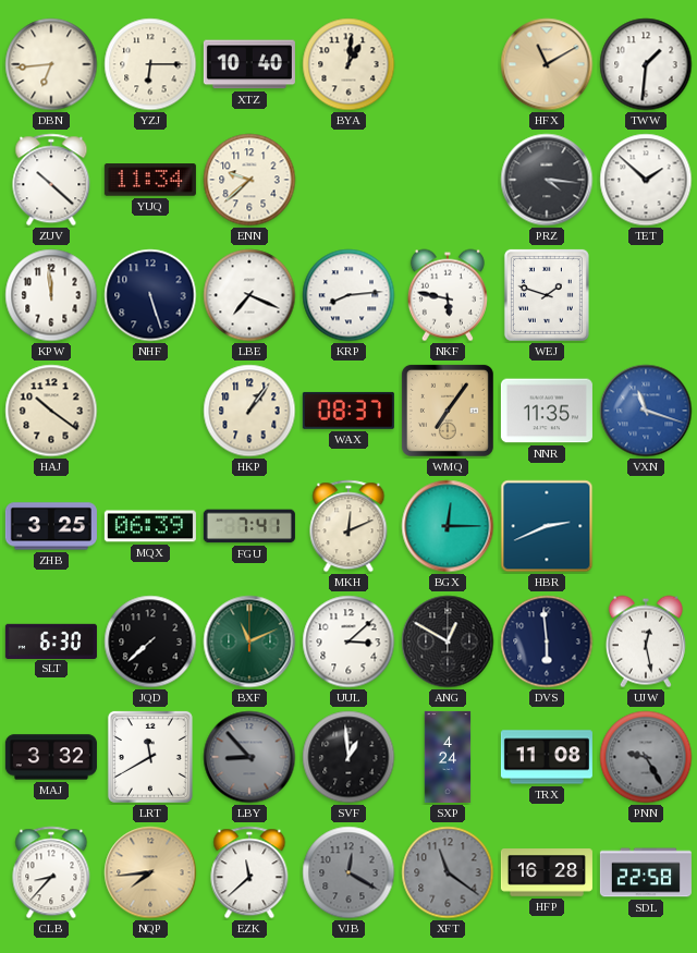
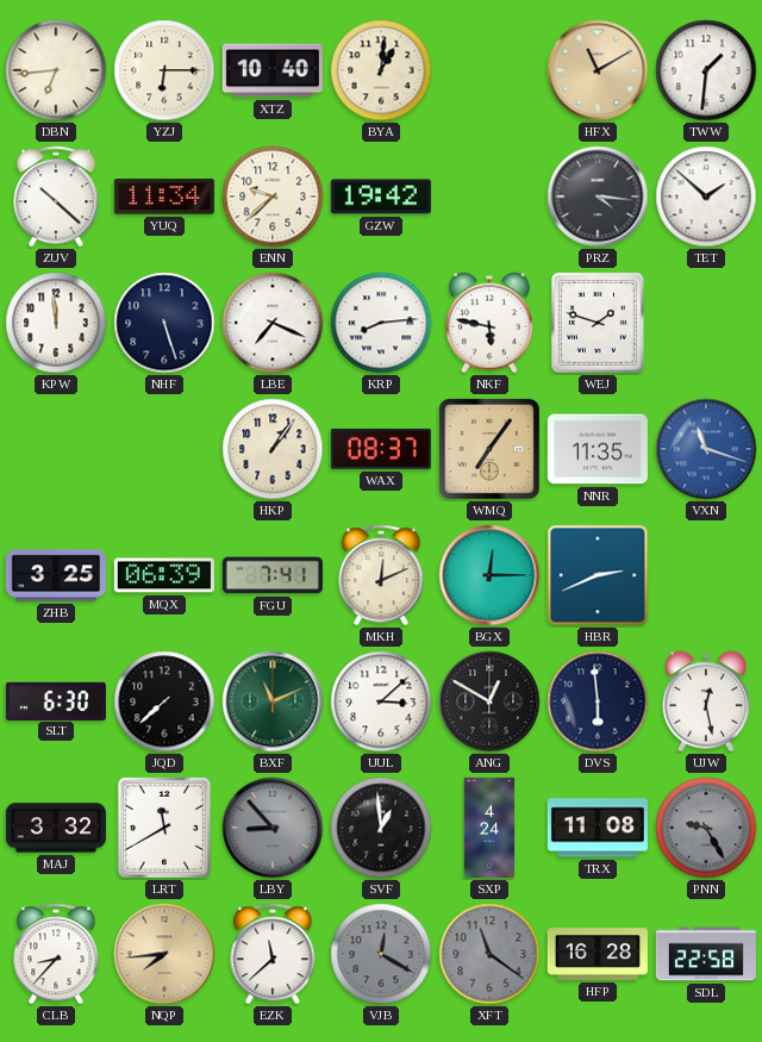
GZW: none -> 19:42
HAJ: 10:21 -> none
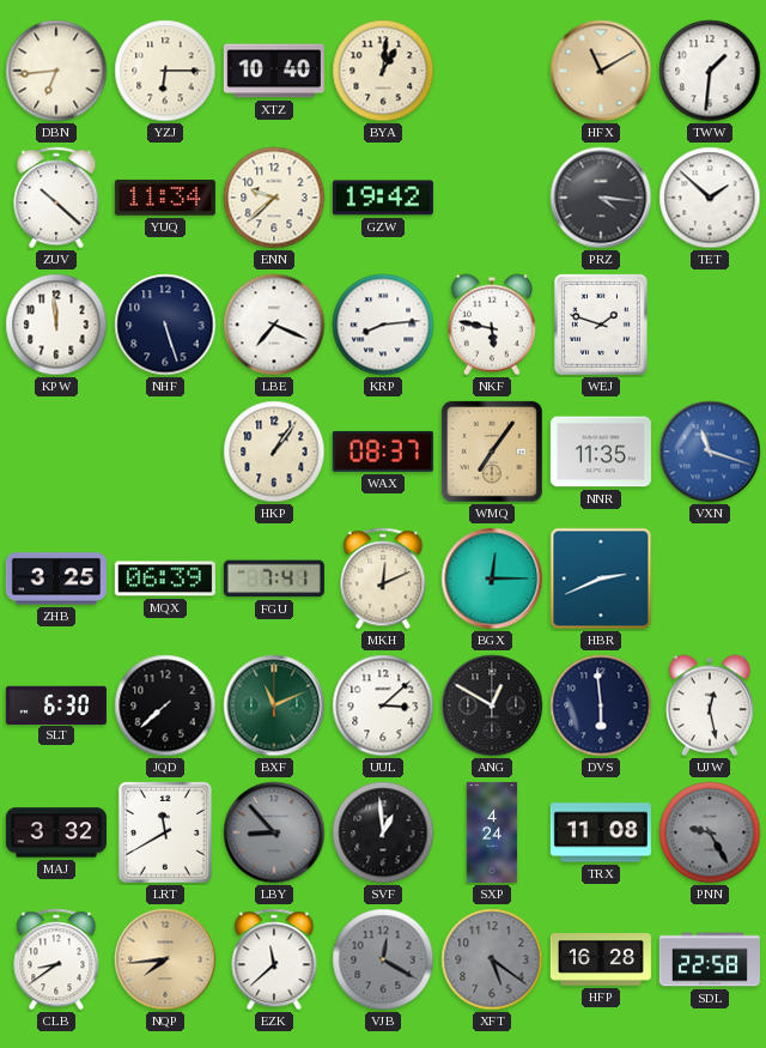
CLB: 8:37 -> 8:39
XFT: 11:21 -> 5:21
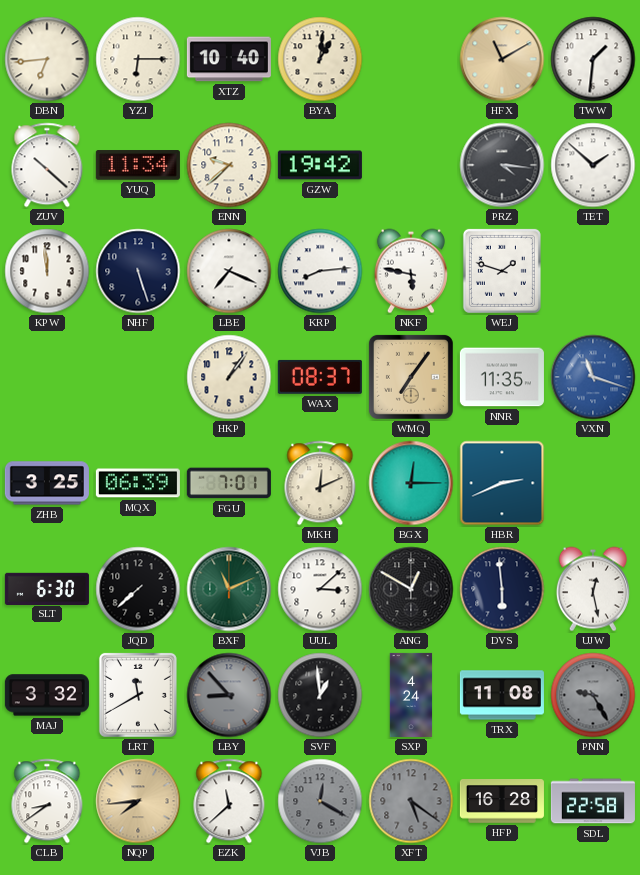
FGU: 7:41 -> 7:01
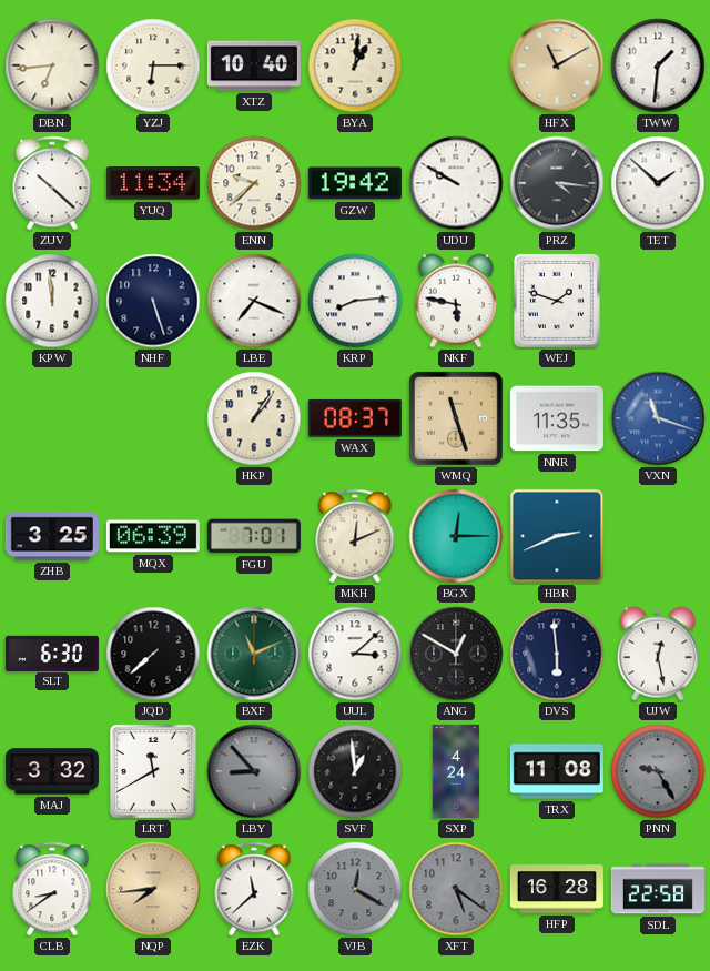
UDU: none -> 9:50
WMQ: 7:06 -> 11:27
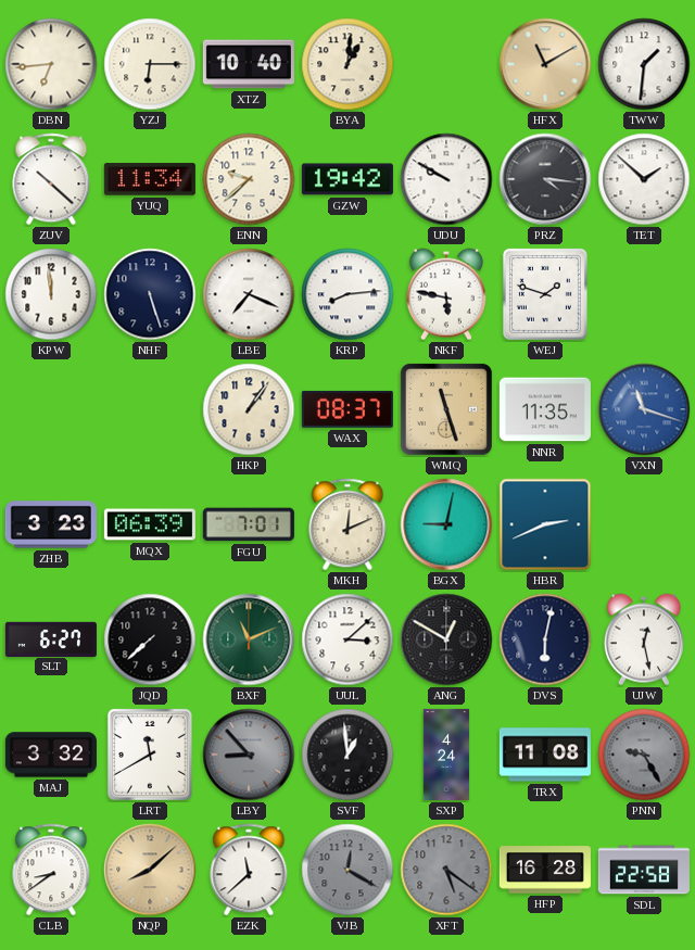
ZHB: 3:25 -> 3:23
BGX: 12:15 -> 9:02
SLT: 6:30 -> 6:27
DVS: 5:59 -> 6:02
NQP: 7:44 -> 8:08
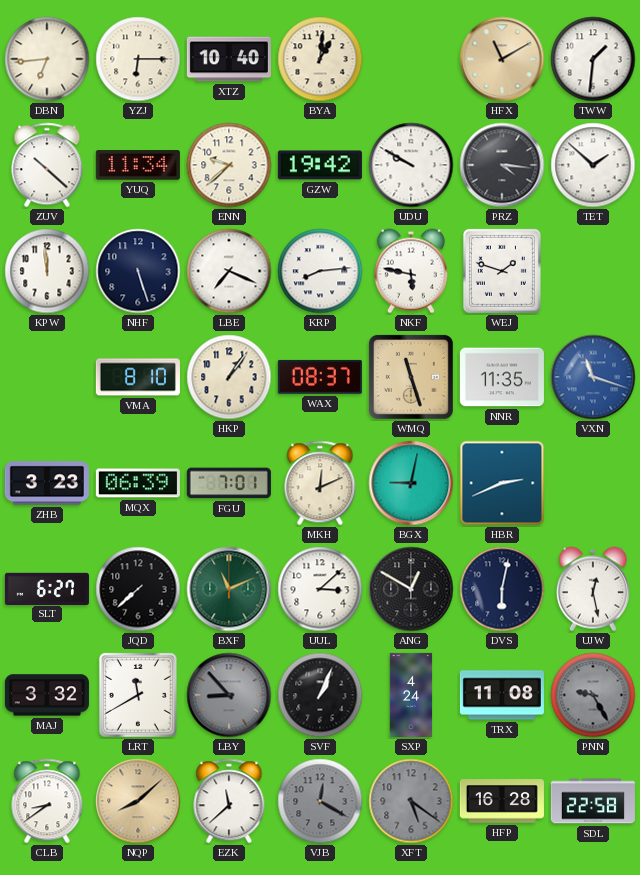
VMA: none -> 8:10
SVF: 12:59 -> 1:04
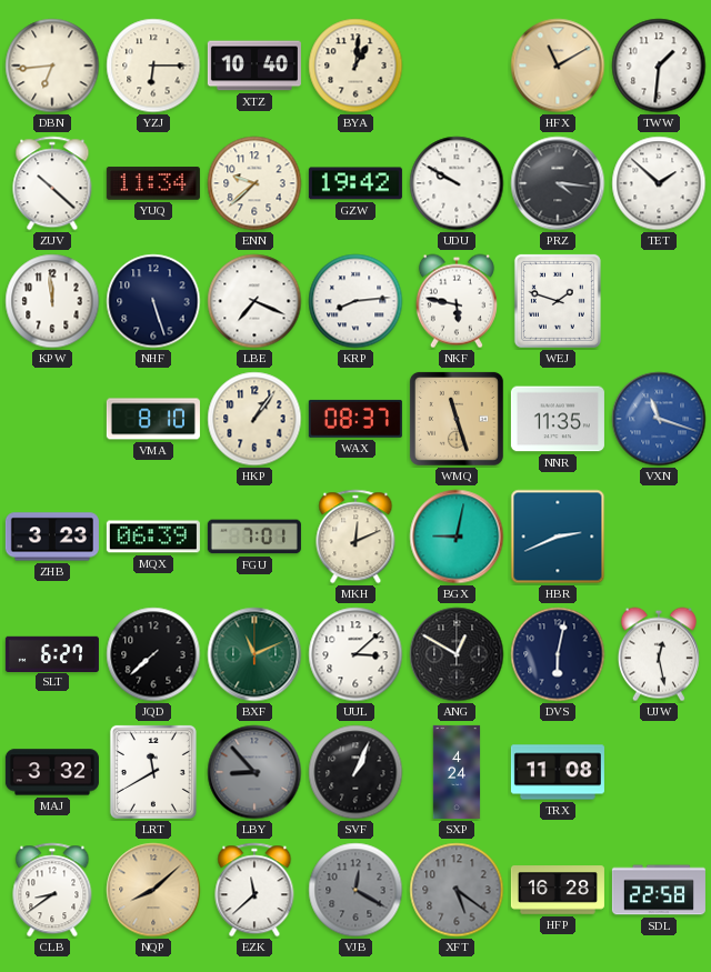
PNN: 9:25 -> none
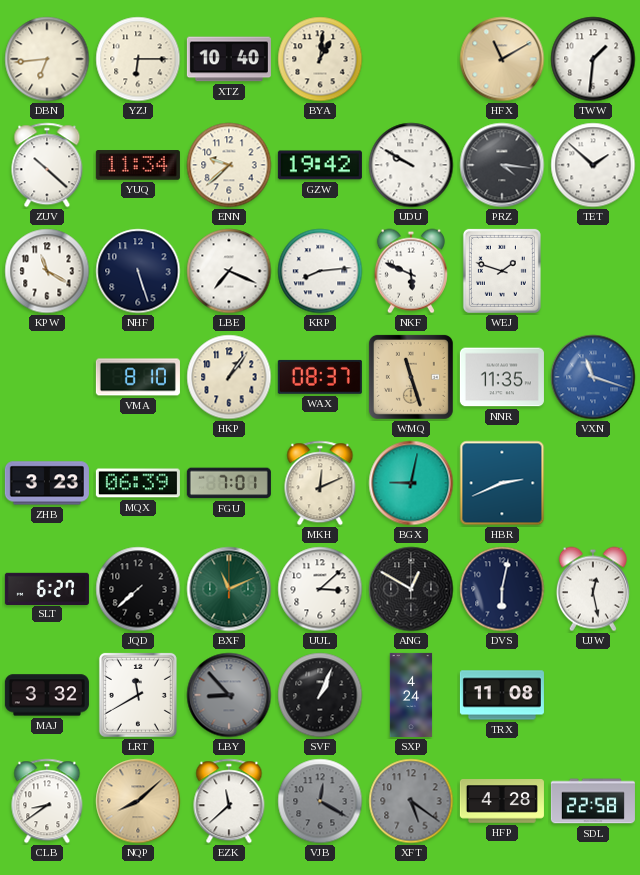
KPW: 11:59 -> 11:20
NKF: 5:47 -> 5:49
HFP: 16:28 -> 4:28
